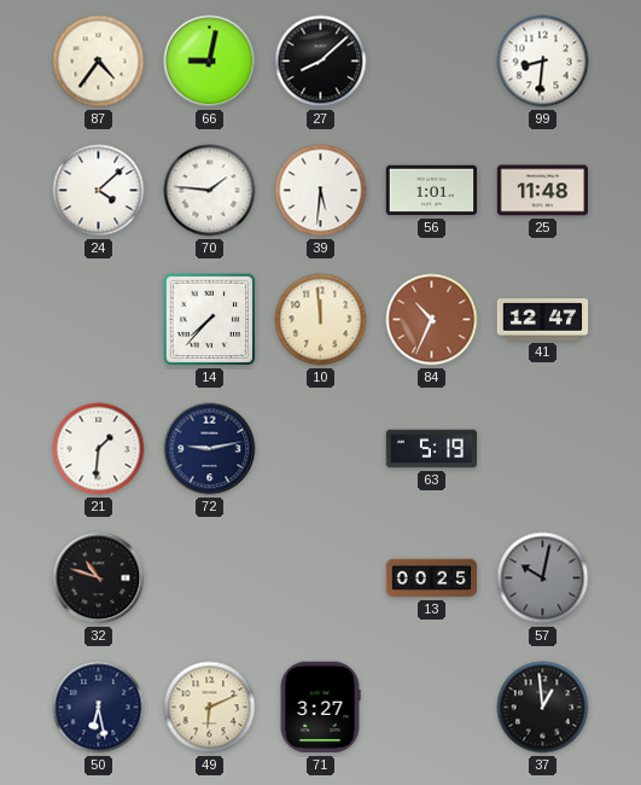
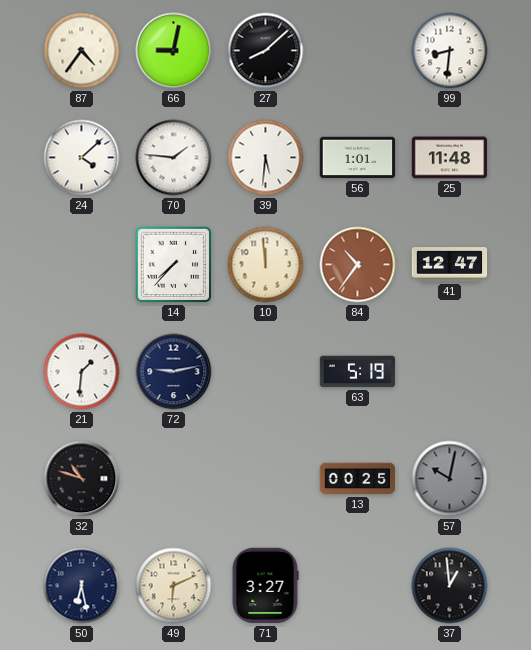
84: 10:34 -> 10:36
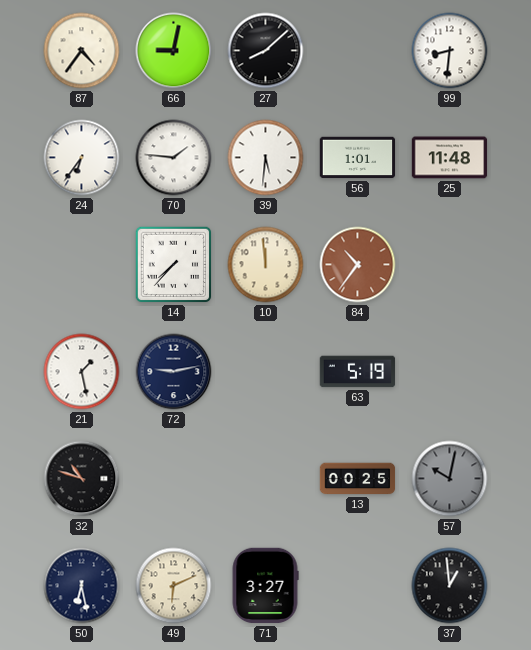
24: 4:08 -> 6:36
41: 12:47 -> none
21: 1:31 -> 1:28
